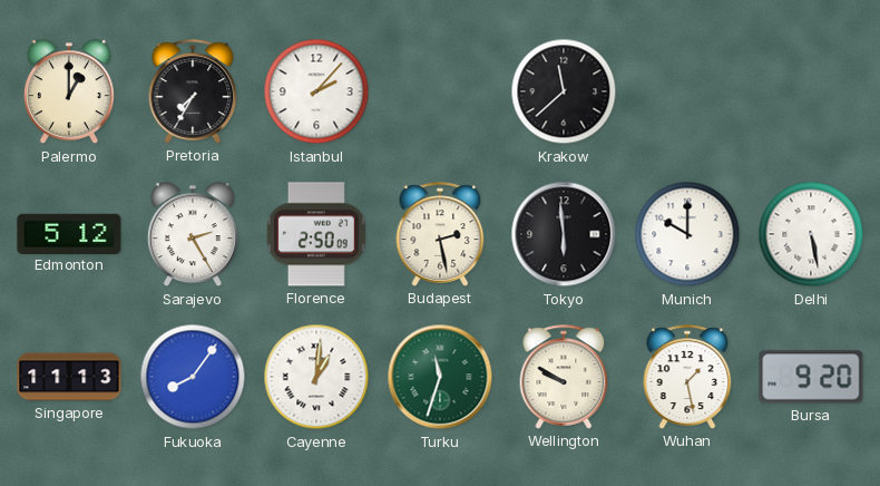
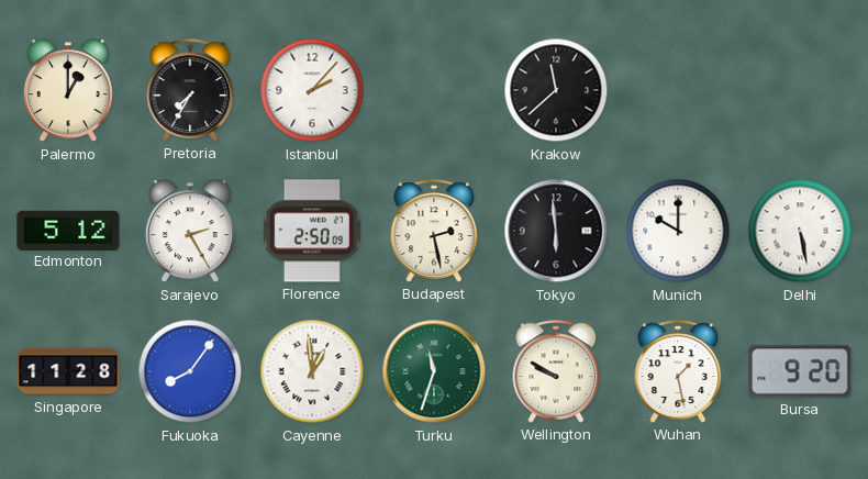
Singapore: 11:13 -> 11:28
Cayenne: 1:01 -> 12:59
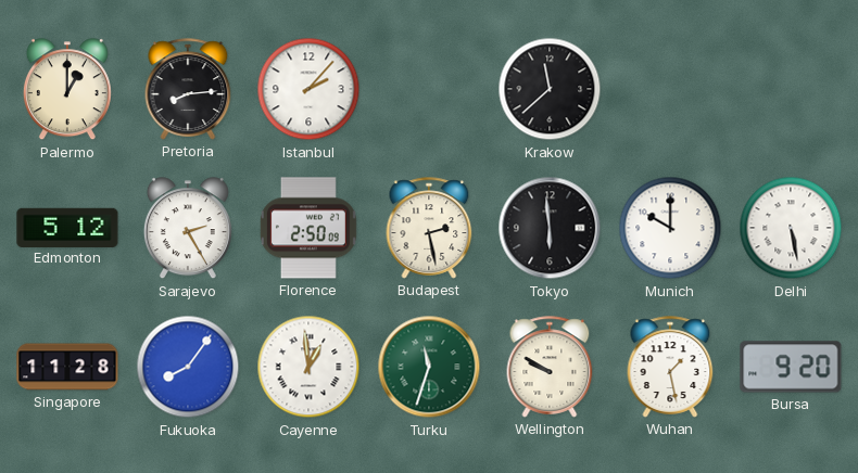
Pretoria: 7:35 -> 8:14
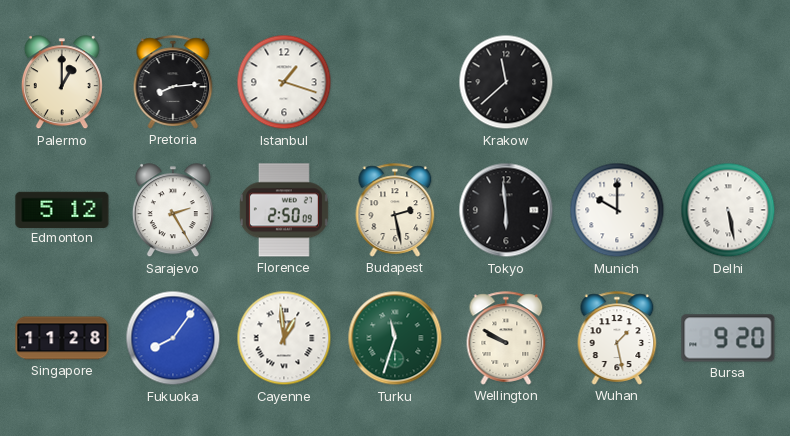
Istanbul: 2:07 -> 1:18
